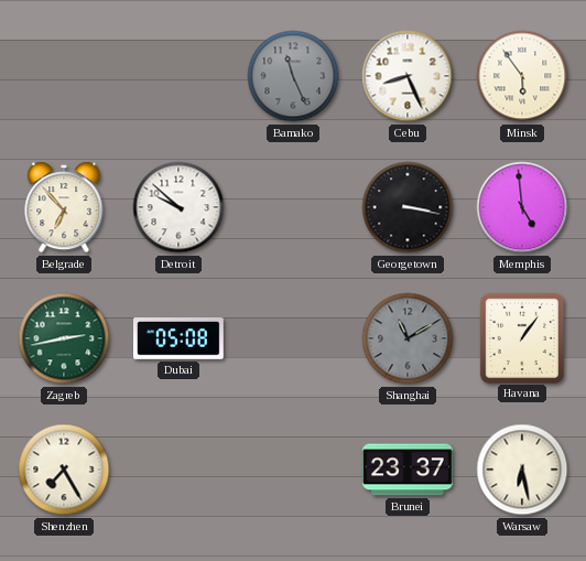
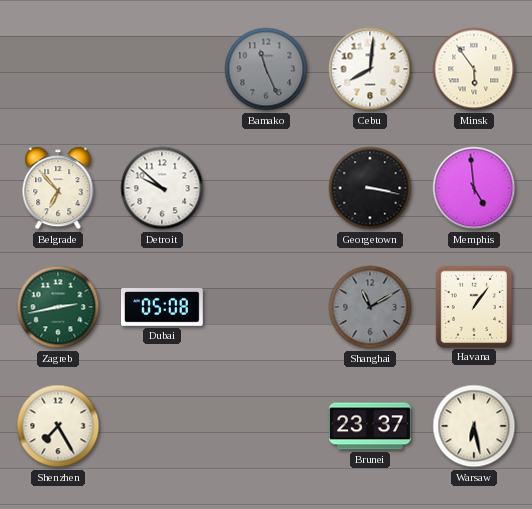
Cebu: 8:26 -> 8:01
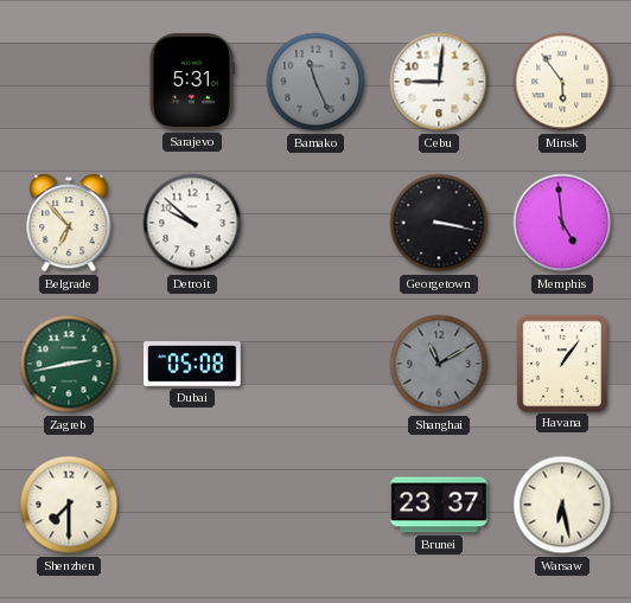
Sarajevo: none -> 5:31
Cebu: 8:01 -> 9:01
Shenzhen: 7:25 -> 7:30
